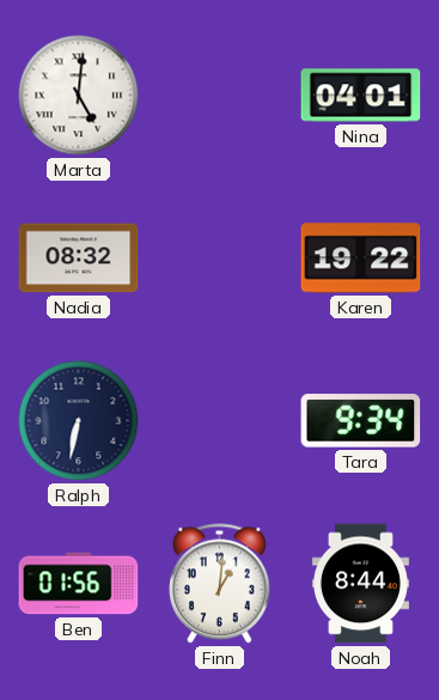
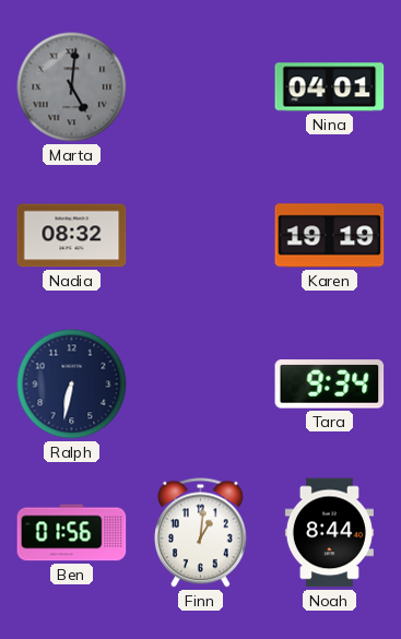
Marta dial: white -> grey
Karen: 19:22 -> 19:19
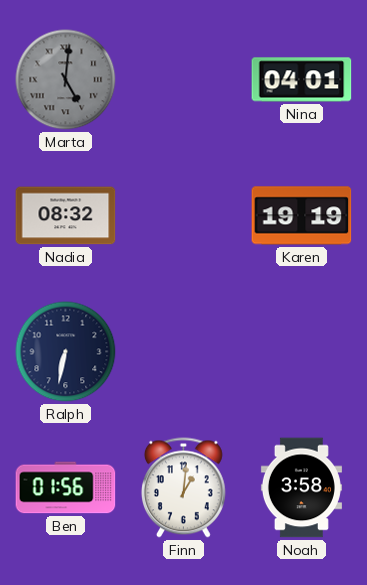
Tara: 9:34 -> none
Noah: 8:44 -> 3:58
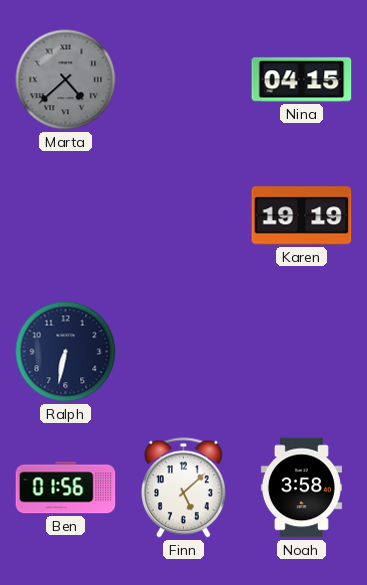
Marta: 5:01 -> 4:38
Nina: 04:01 -> 04:15
Nadia: 08:32 -> none
Finn: 1:01 -> 5:08
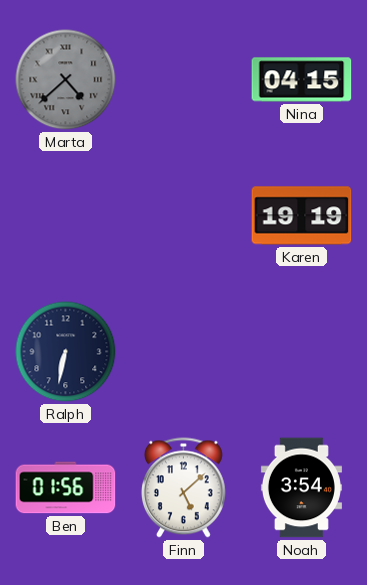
Noah: 3:58 -> 3:54
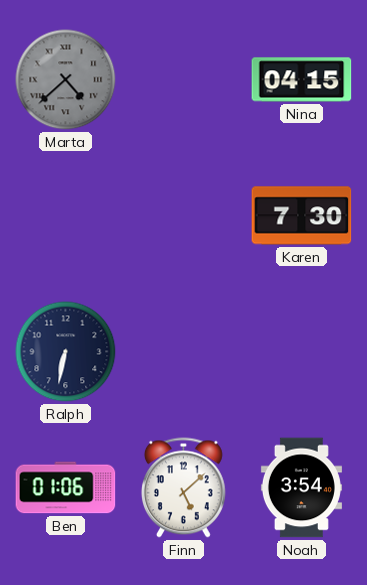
Karen: 19:19 -> 7:30
Ben: 01:56 -> 01:06
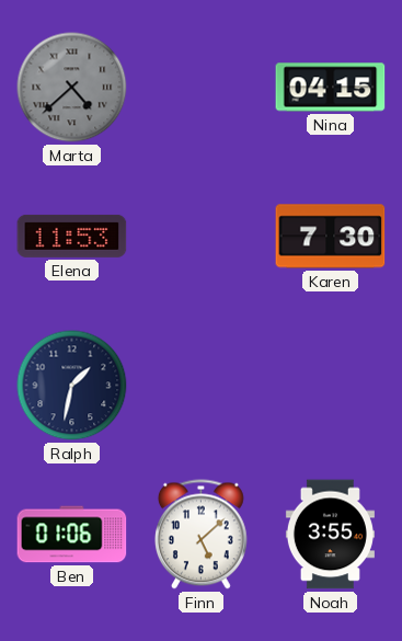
Elena: none -> 11:53
Ralph: 6:32 -> 1:32
Noah: 3:54 -> 3:55
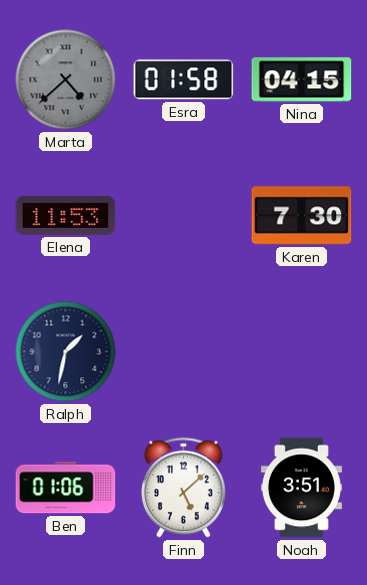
Esra: none -> 01:58
Noah: 3:55 -> 3:51
